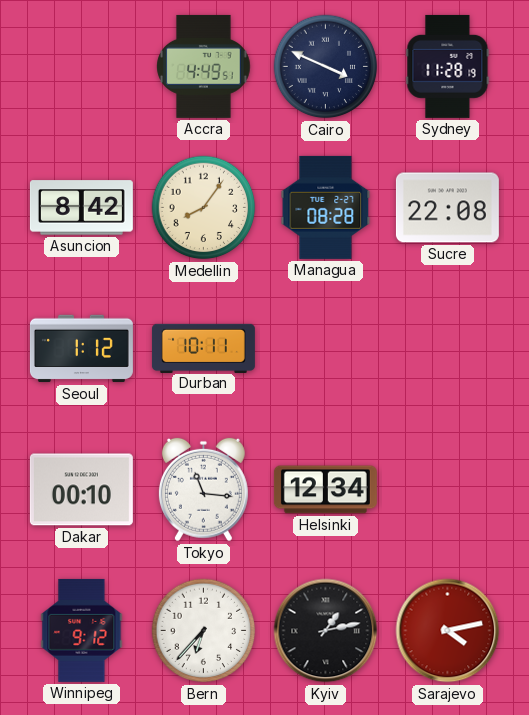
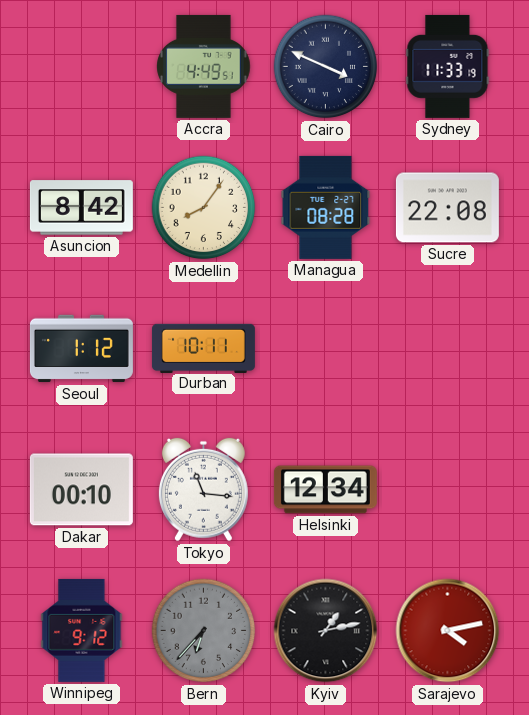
Sydney: 11:28 -> 11:33
Bern dial: white -> grey
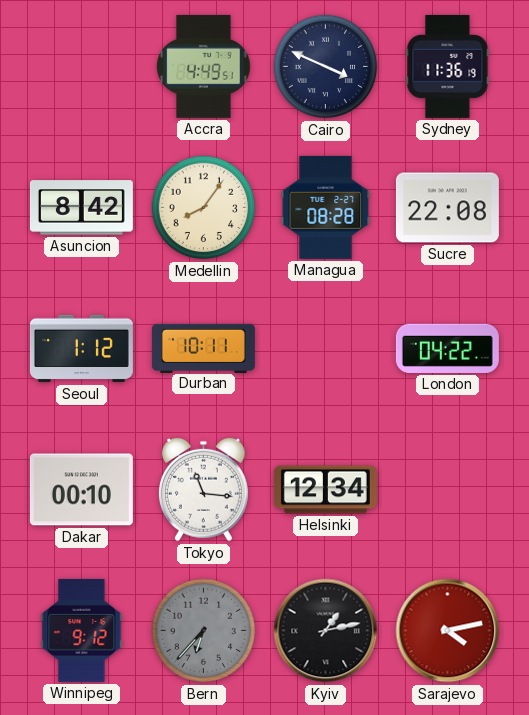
Sydney: 11:33 -> 11:36
London: none -> 04:22
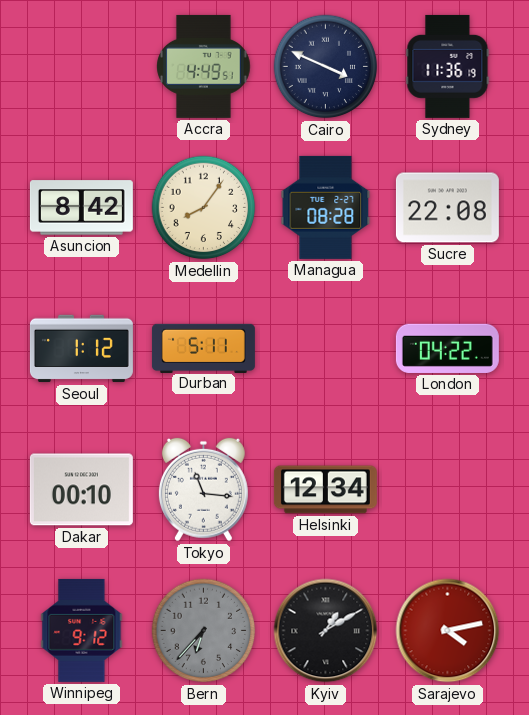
Durban: 10:11 -> 5:11
Kyiv: 1:13 -> 1:10
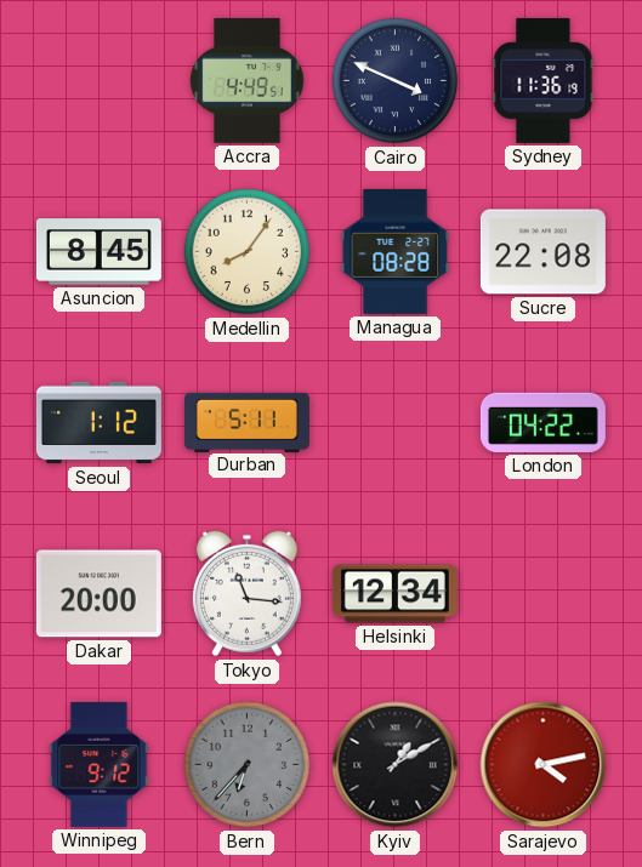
Asuncion: 8:42 -> 8:45
Dakar: 00:10 -> 20:00
